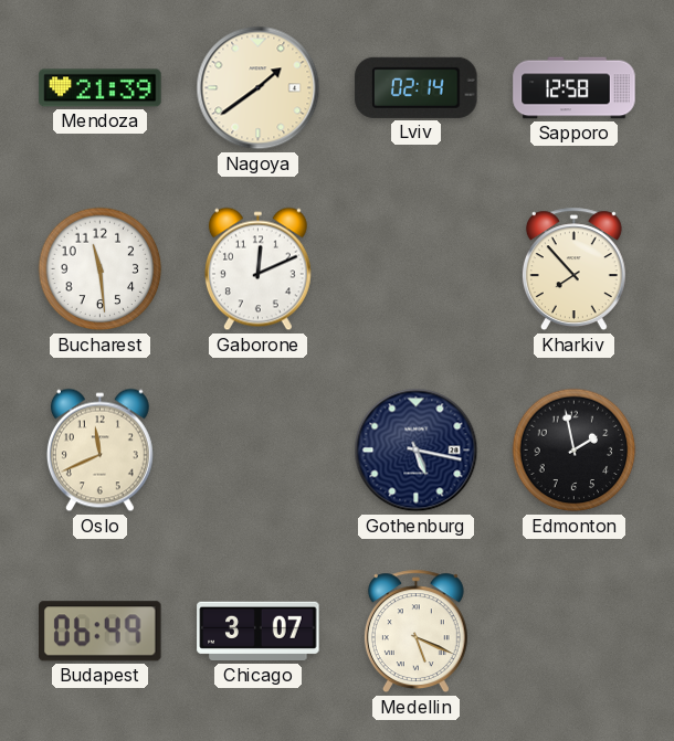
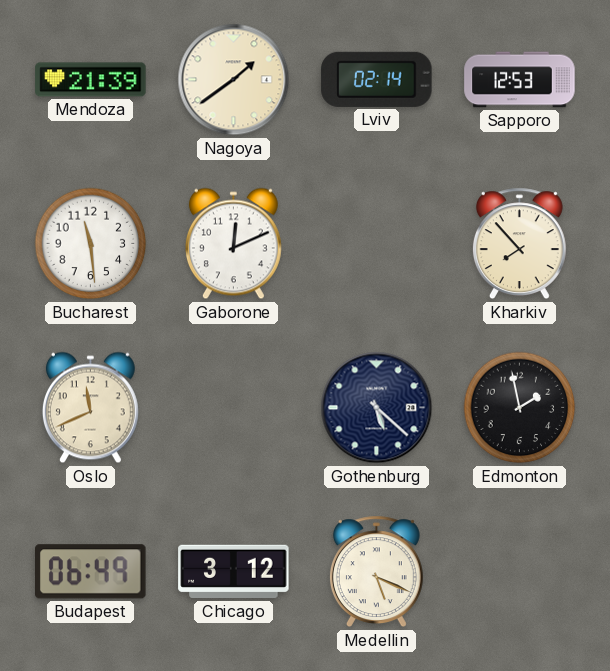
Sapporo: 12:58 -> 12:53
Gothenburg: 5:17 -> 5:22
Chicago: 3:07 -> 3:12
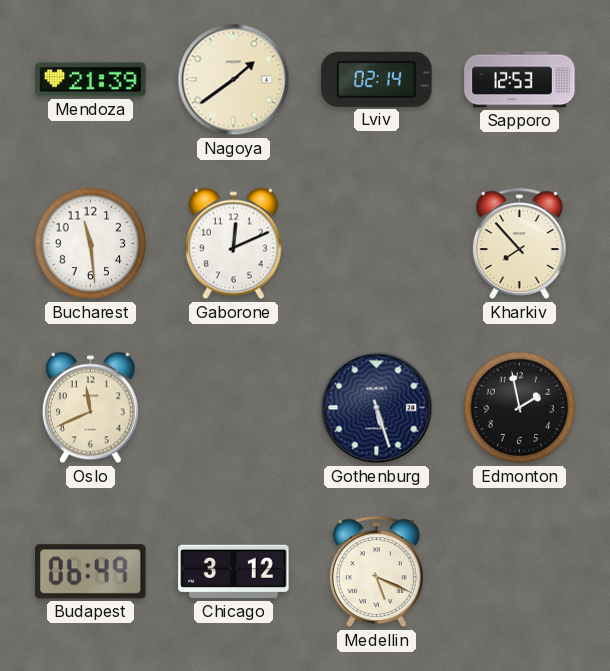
Gothenburg: 5:22 -> 5:27
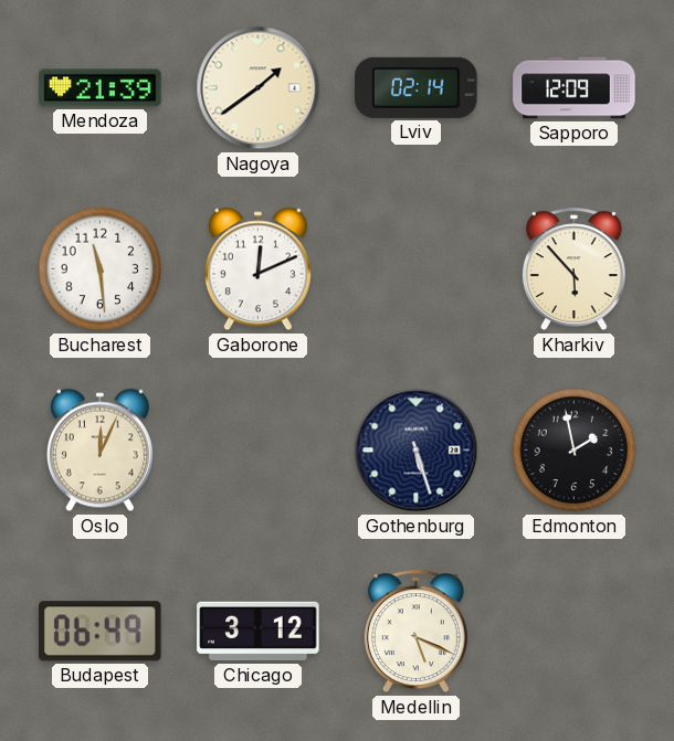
Sapporo: 12:53 -> 12:09
Kharkiv: 7:53 -> 5:53
Oslo: 11:41 -> 12:04
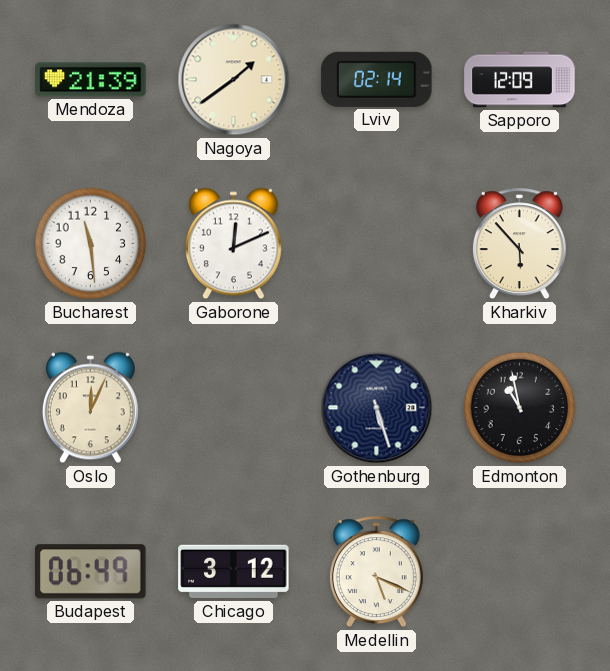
Edmonton: 1:58 -> 10:58
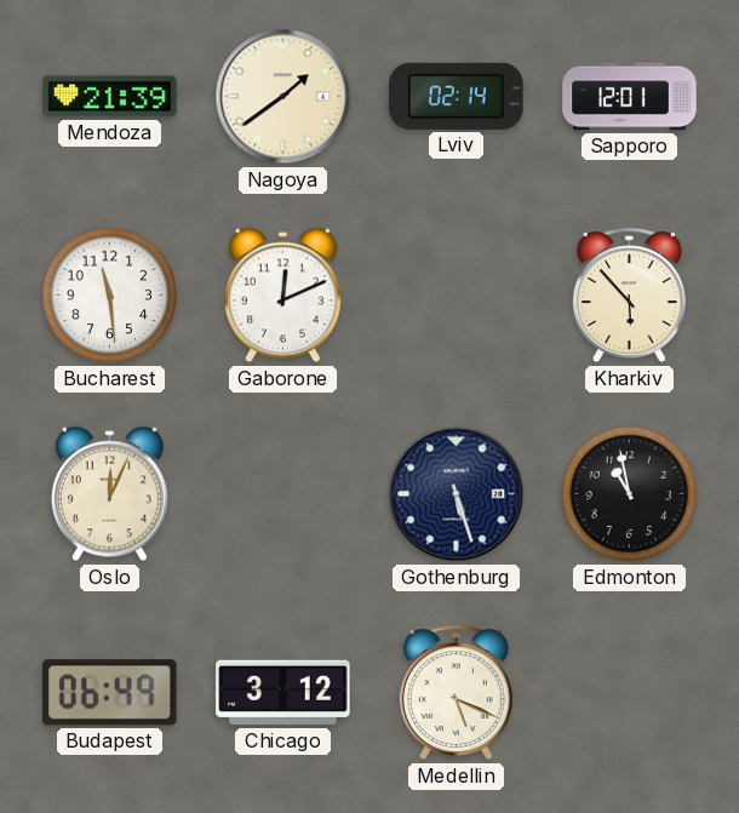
Sapporo: 12:09 -> 12:01
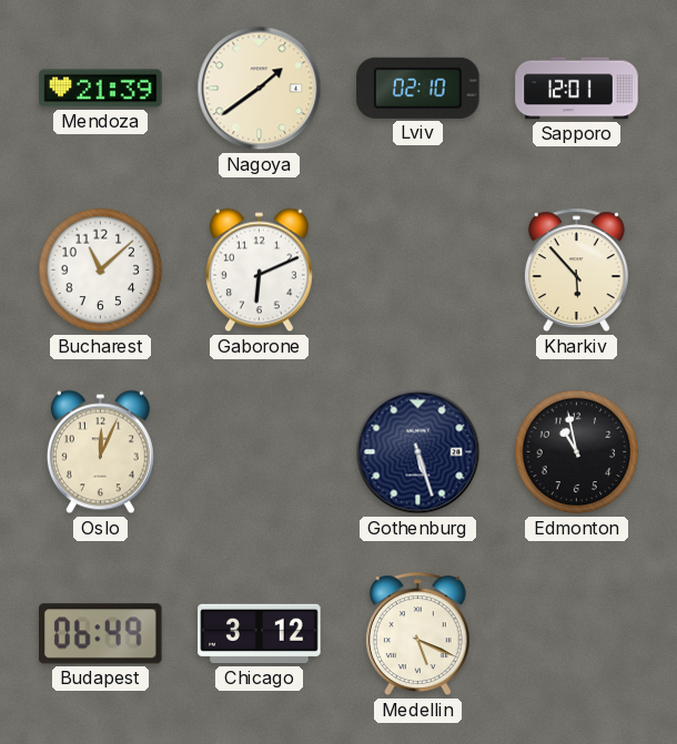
Lviv: 02:14 -> 02:10
Bucharest: 11:29 -> 11:08
Gaborone: 12:11 -> 6:11
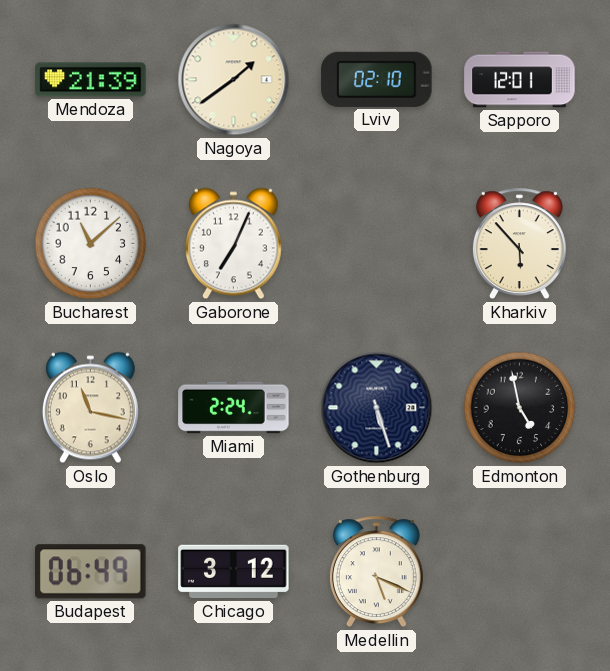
Gaborone: 6:11 -> 7:04
Oslo: 12:04 -> 11:17
Miami: none -> 2:24
Edmonton: 10:58 -> 4:58
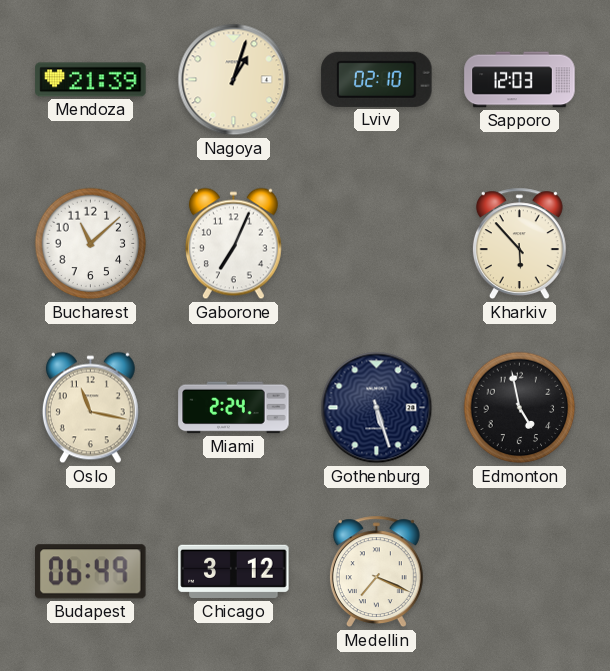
Nagoya: 1:39 -> 1:03
Sapporo: 12:01 -> 12:03
Medellin: 5:19 -> 7:19
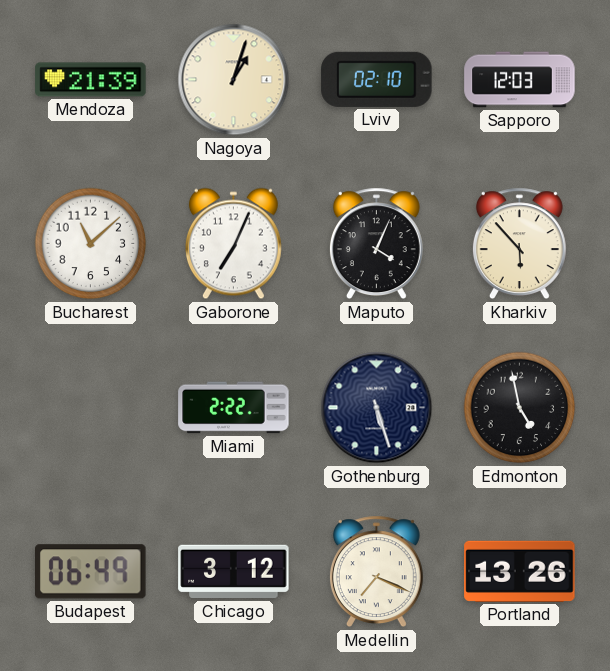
Maputo: none -> 4:04
Oslo: 11:17 -> none
Miami: 2:24 -> 2:22
Portland: none -> 13:26
